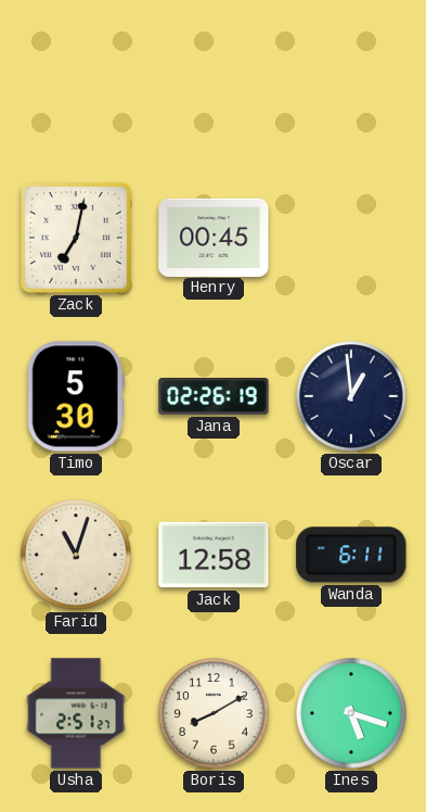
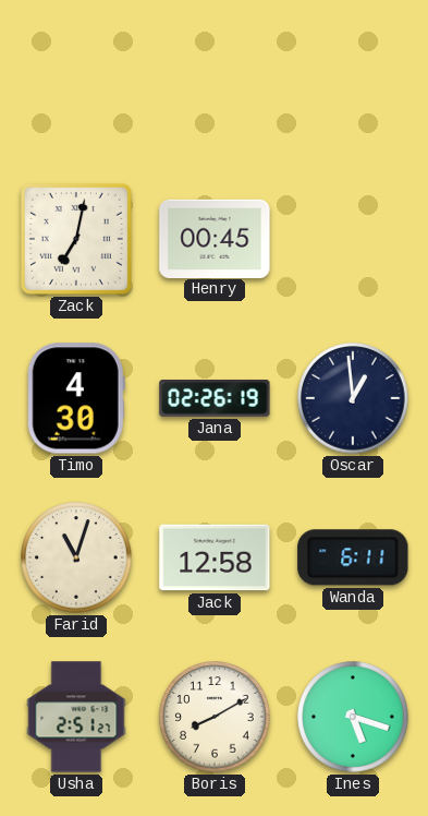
Timo: 5:30 -> 4:30
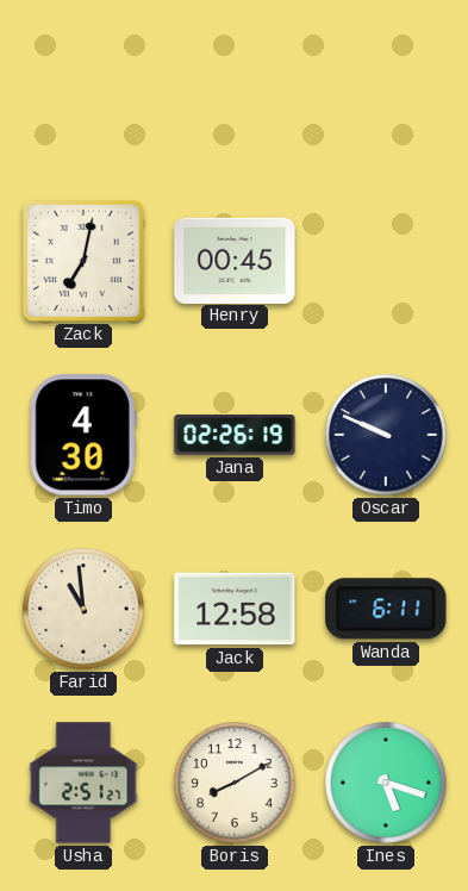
Oscar: 12:59 -> 9:49
Farid: 11:03 -> 10:59
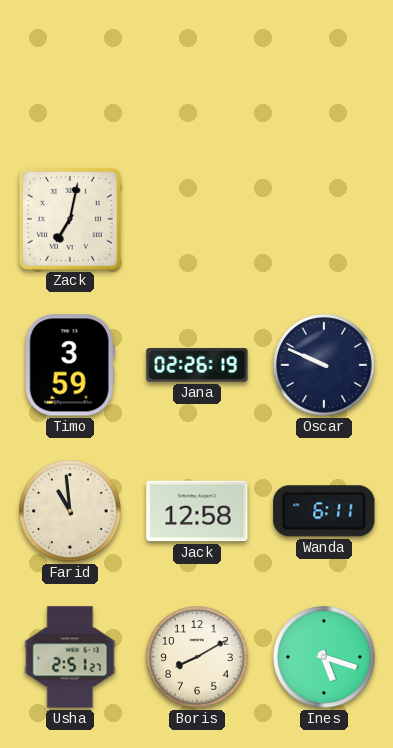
Henry: 00:45 -> none
Timo: 4:30 -> 3:59
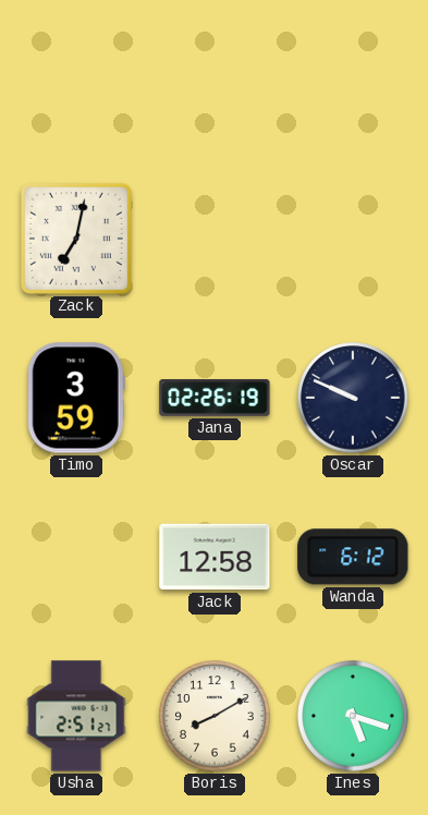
Farid: 10:59 -> none
Wanda: 6:11 -> 6:12
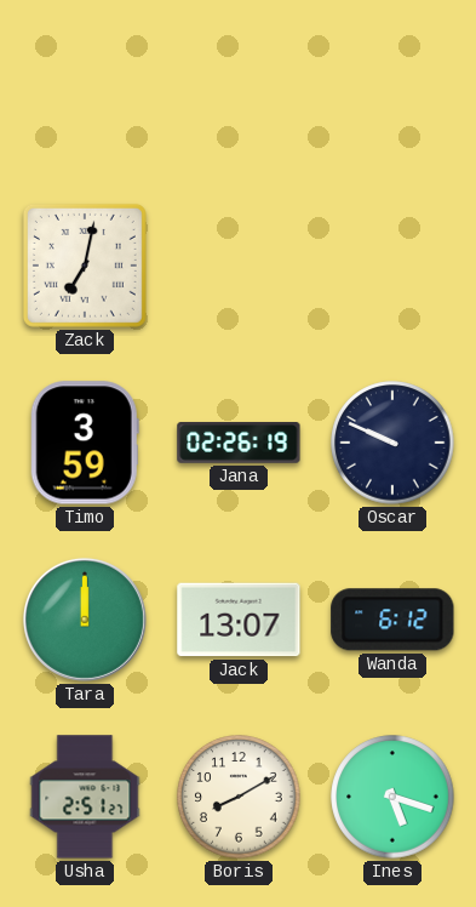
Tara: none -> 12:00
Jack: 12:58 -> 13:07
